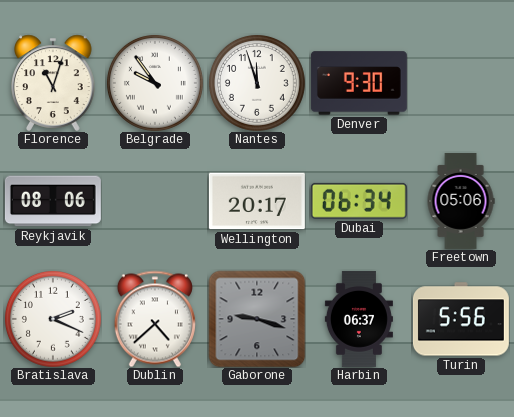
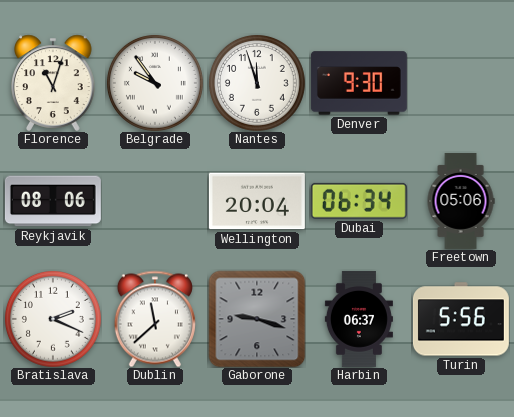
Wellington: 20:17 -> 20:04
Dublin: 4:38 -> 11:38
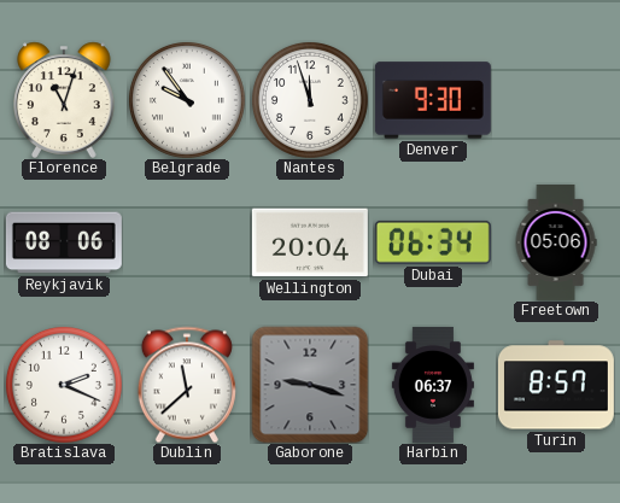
Turin: 5:56 -> 8:57
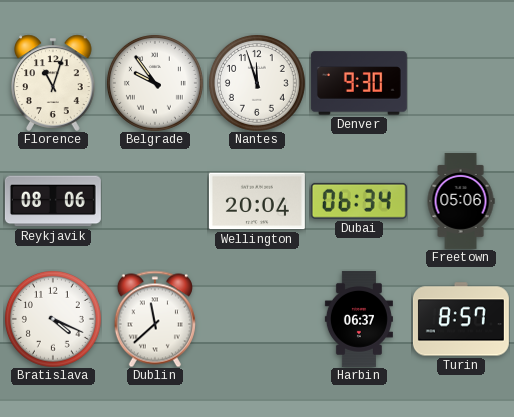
Bratislava: 2:19 -> 4:19
Gaborone: 9:18 -> none
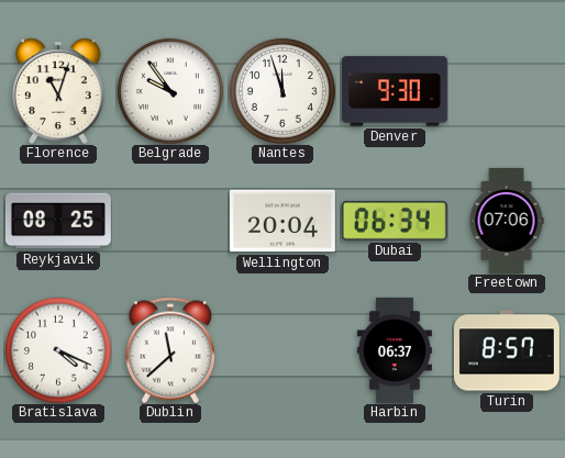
Reykjavik: 08:06 -> 08:25
Freetown: 05:06 -> 07:06
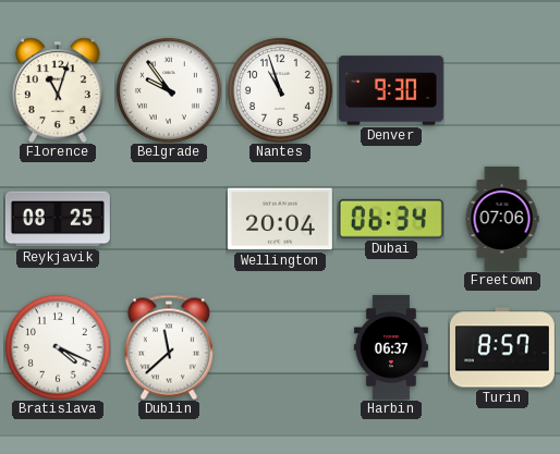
Nantes: 11:57 -> 10:57
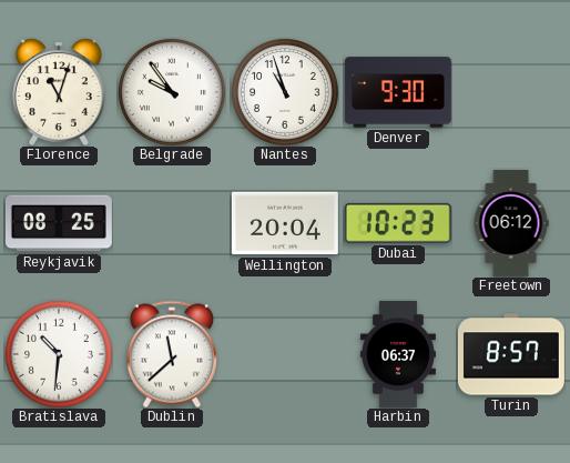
Dubai: 06:34 -> 10:23
Freetown: 07:06 -> 06:12
Bratislava: 4:19 -> 10:31
